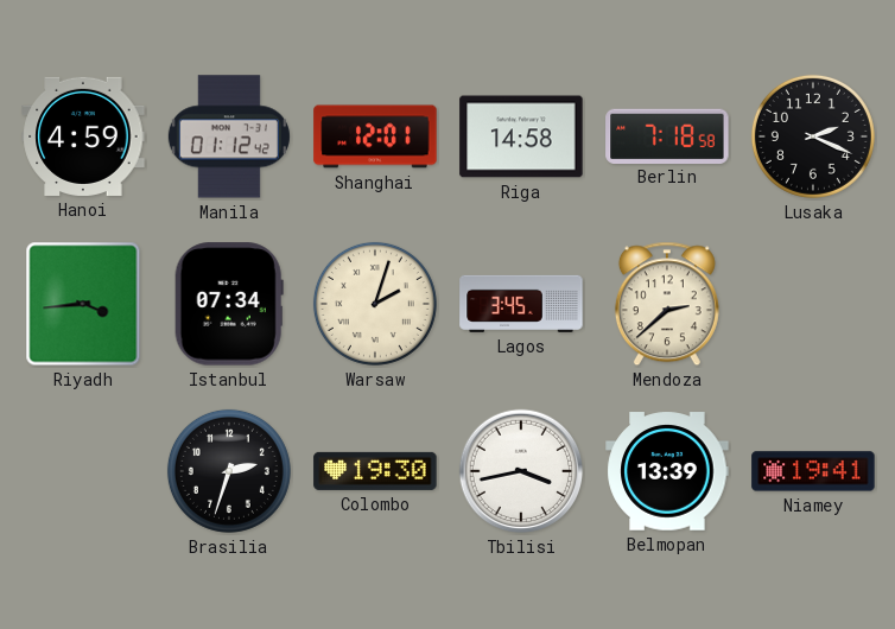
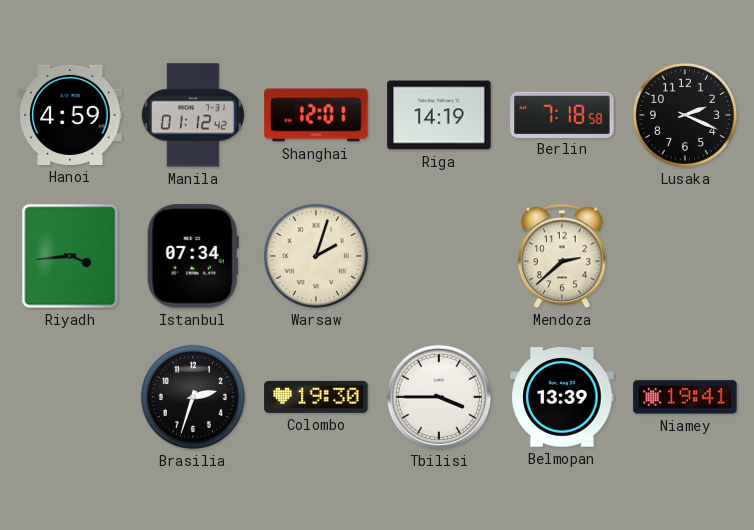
Riga: 14:58 -> 14:19
Lagos: 3:45 -> none
Tbilisi: 3:43 -> 3:45
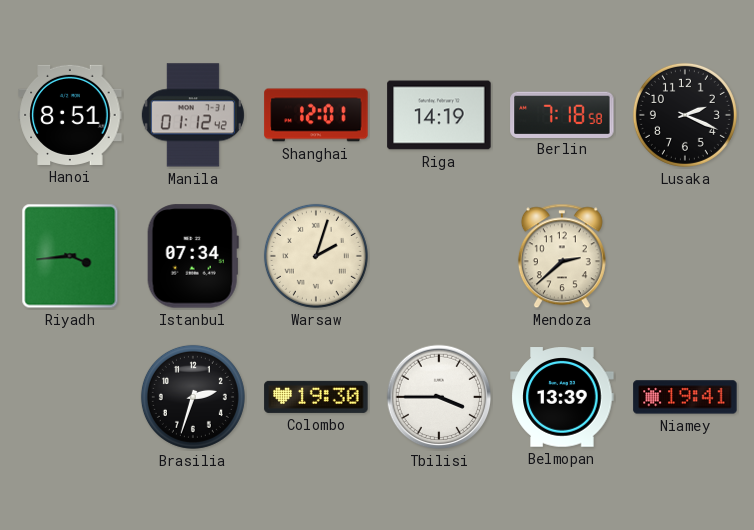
Hanoi: 4:59 -> 8:51
